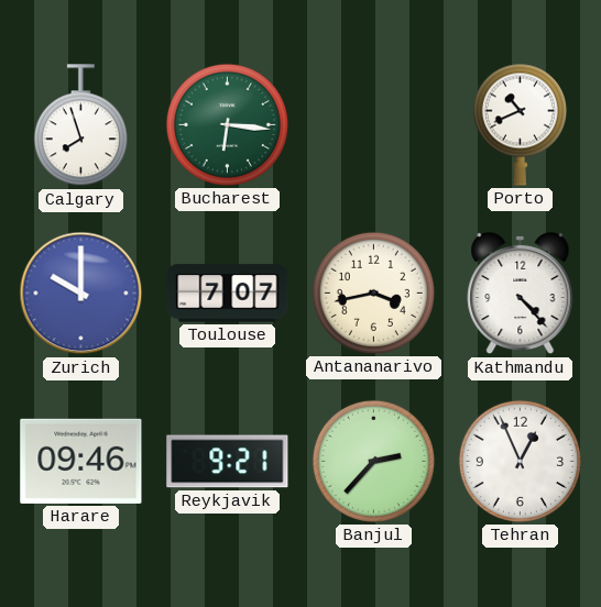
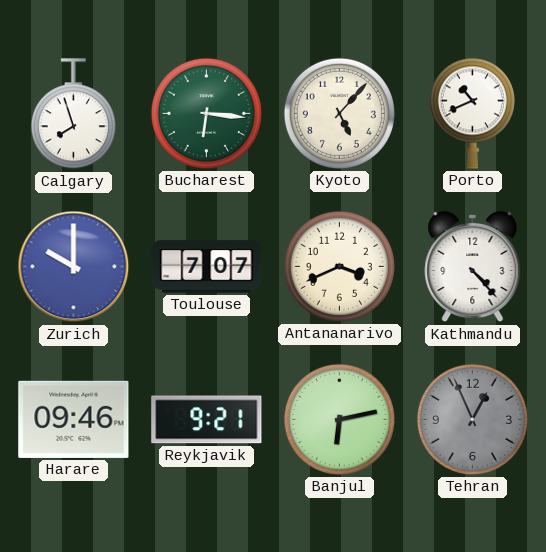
Kyoto: none -> 5:07
Antananarivo: 3:43 -> 3:41
Banjul: 2:37 -> 6:13
Tehran dial: white -> grey
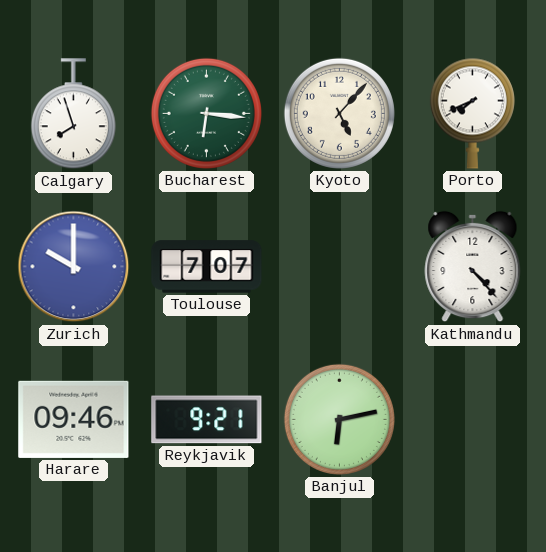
Porto: 10:41 -> 7:41
Antananarivo: 3:41 -> none
Tehran: 12:56 -> none
